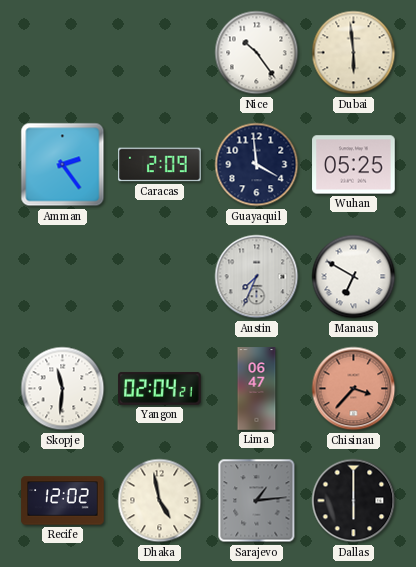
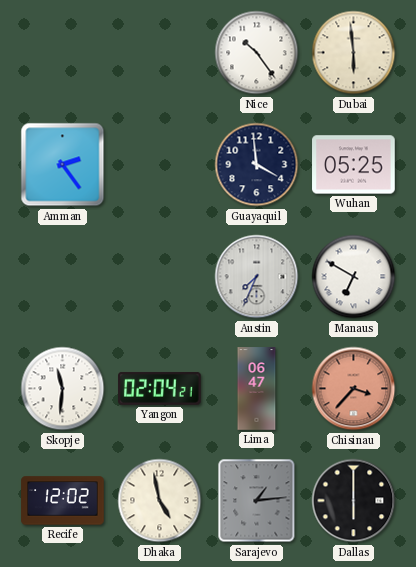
Caracas: 2:09 -> none
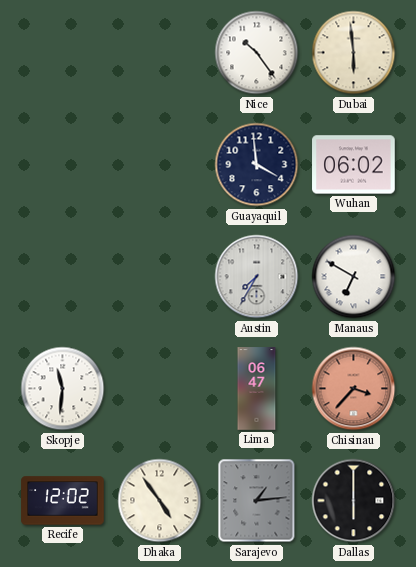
Amman: 2:24 -> none
Wuhan: 05:25 -> 06:02
Austin: 7:34 -> 7:35
Yangon: 02:04 -> none
Dhaka: 4:58 -> 4:54
